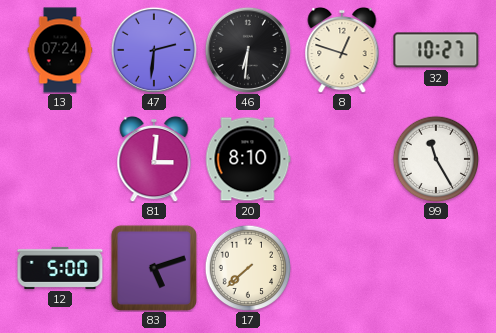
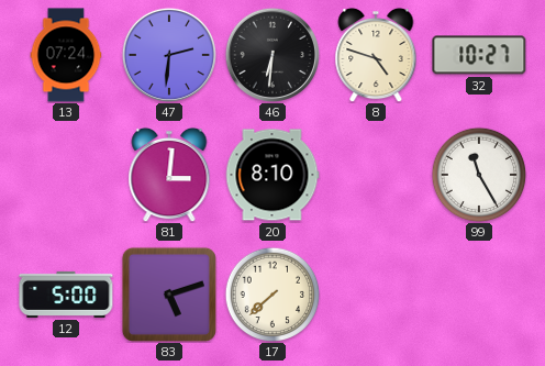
8: 12:48 -> 4:48
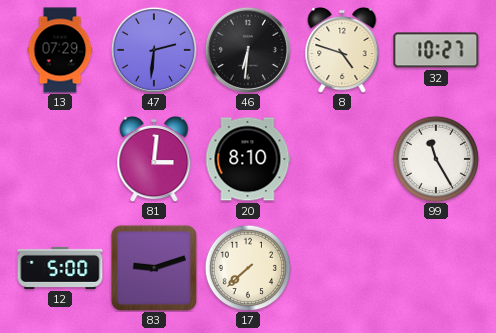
13: 07:24 -> 07:29
83: 5:12 -> 9:12
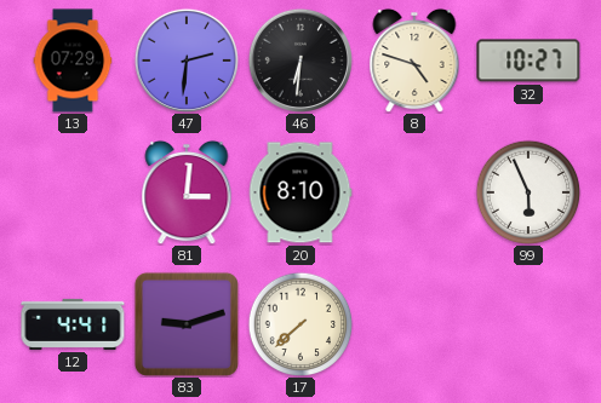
99: 11:25 -> 5:56
12: 5:00 -> 4:41
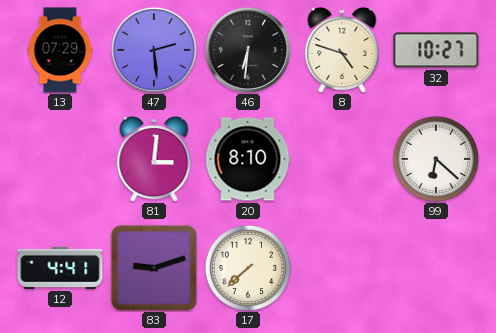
47: 2:31 -> 2:29
99: 5:56 -> 6:22
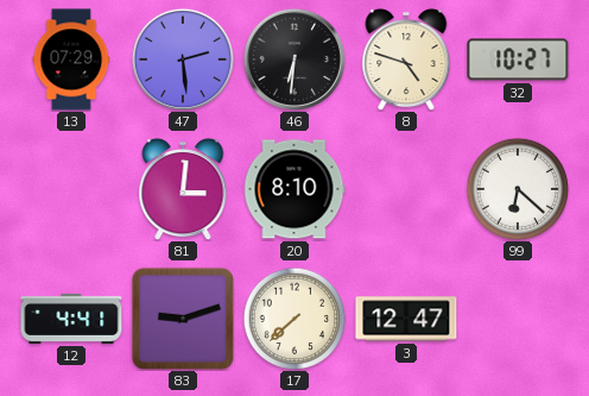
3: none -> 12:47
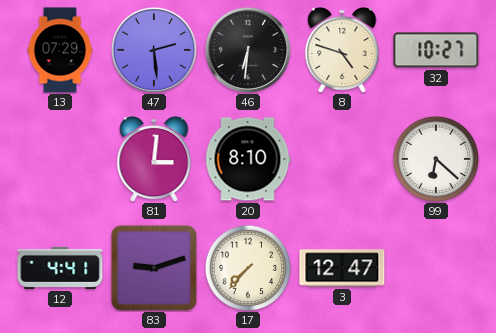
17: 7:38 -> 7:37
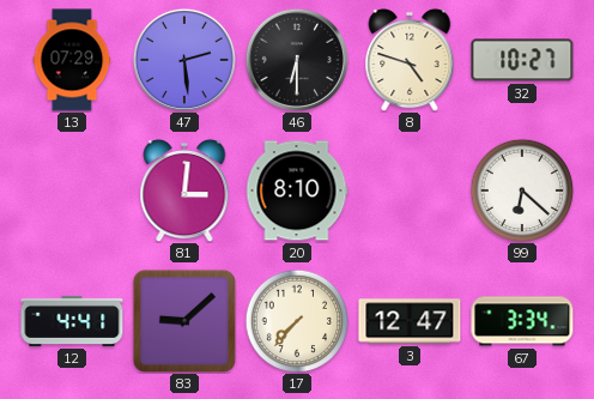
46: 6:31 -> 6:30
83: 9:12 -> 9:08
67: none -> 3:34
